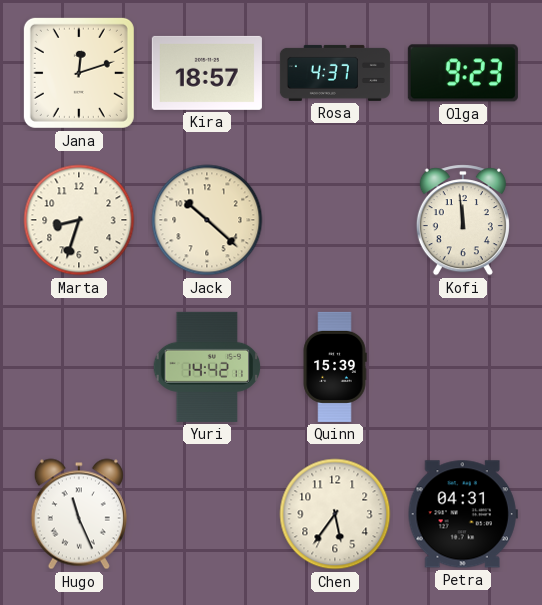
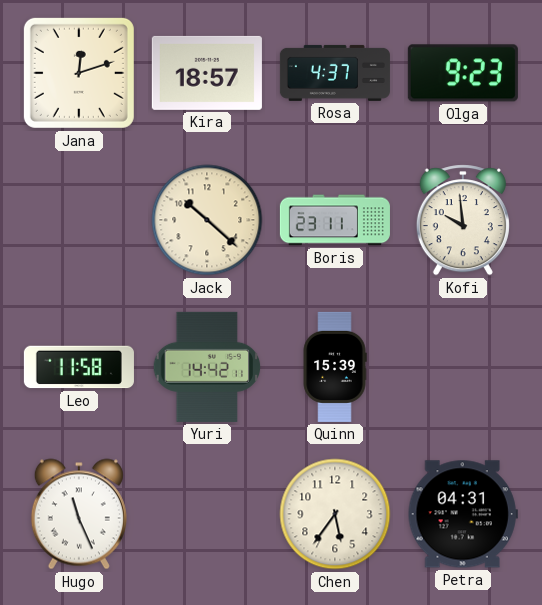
Marta: 8:33 -> none
Boris: none -> 23:11
Kofi: 11:59 -> 9:59
Leo: none -> 11:58
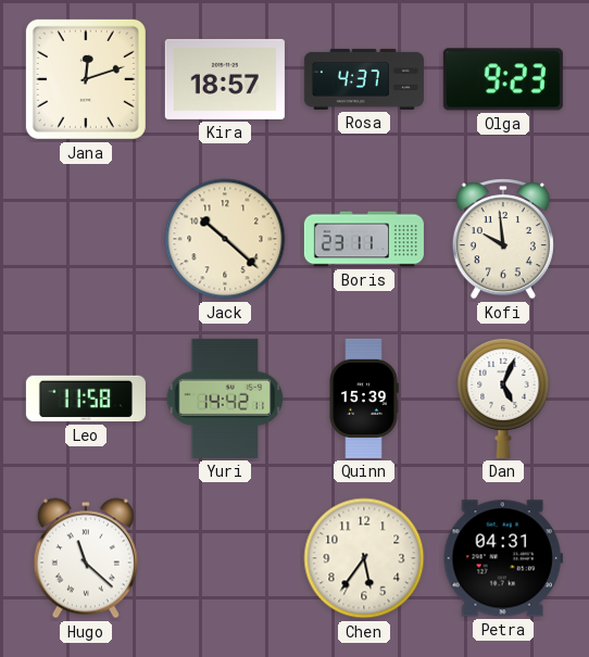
Dan: none -> 5:04
Hugo: 11:26 -> 11:22
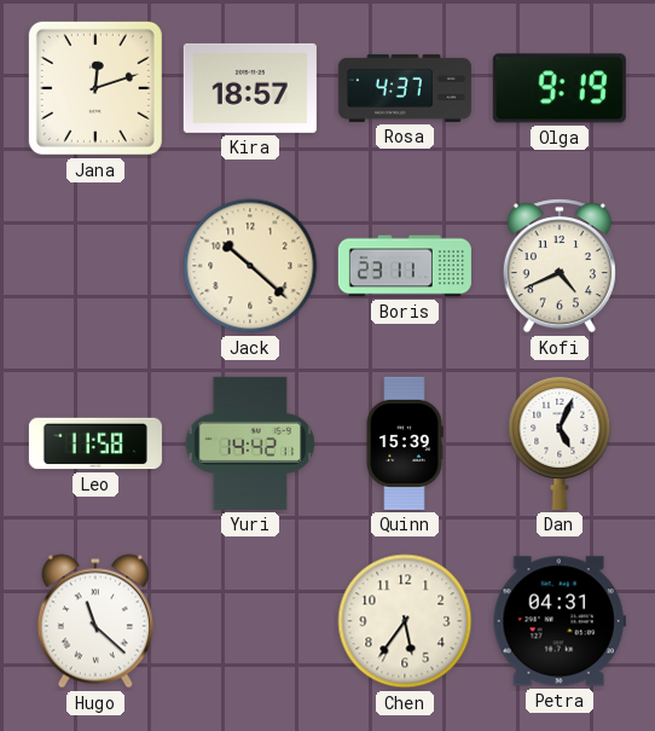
Olga: 9:23 -> 9:19
Kofi: 9:59 -> 4:41
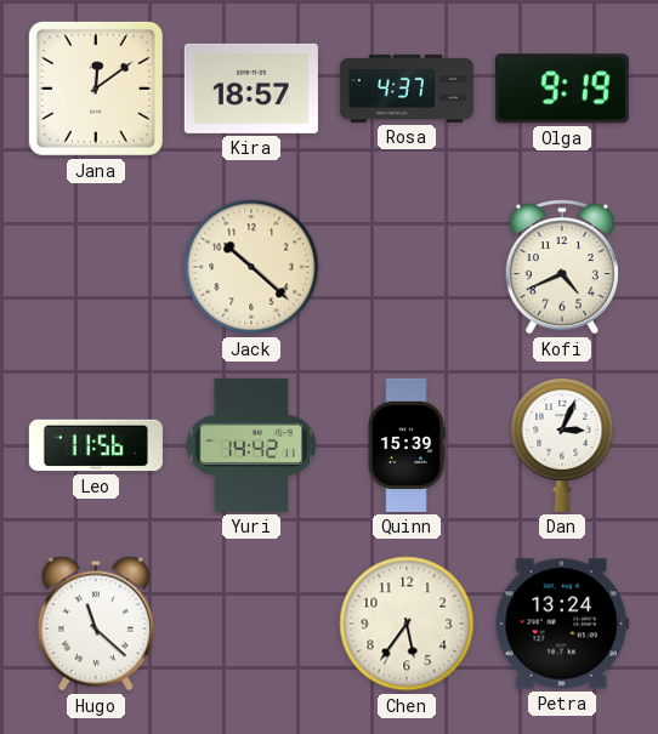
Jana: 12:12 -> 12:09
Boris: 23:11 -> none
Leo: 11:58 -> 11:56
Dan: 5:04 -> 3:04
Petra: 04:31 -> 13:24
